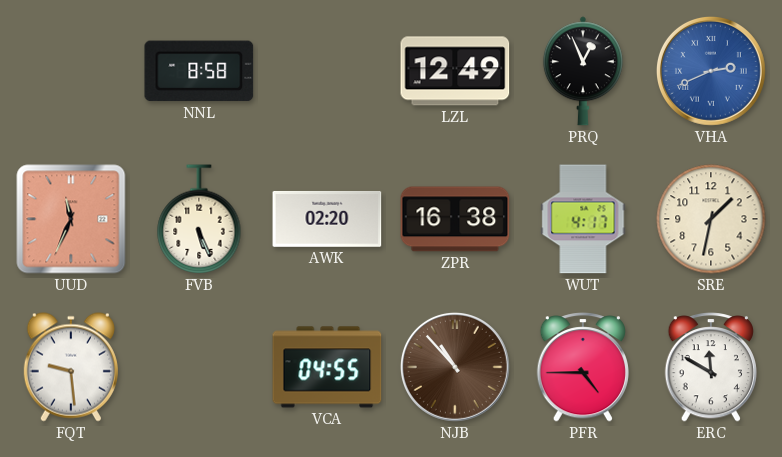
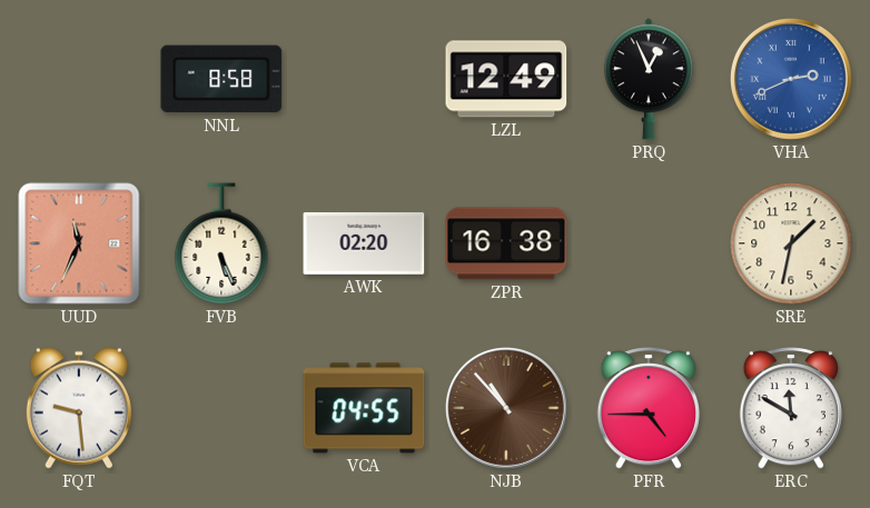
WUT: 4:17 -> none
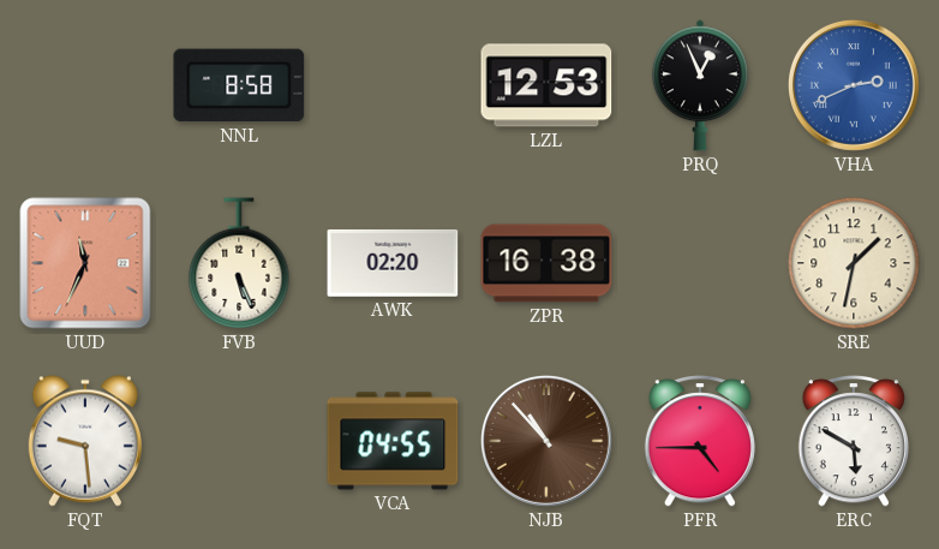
LZL: 12:49 -> 12:53
ERC: 11:50 -> 5:50
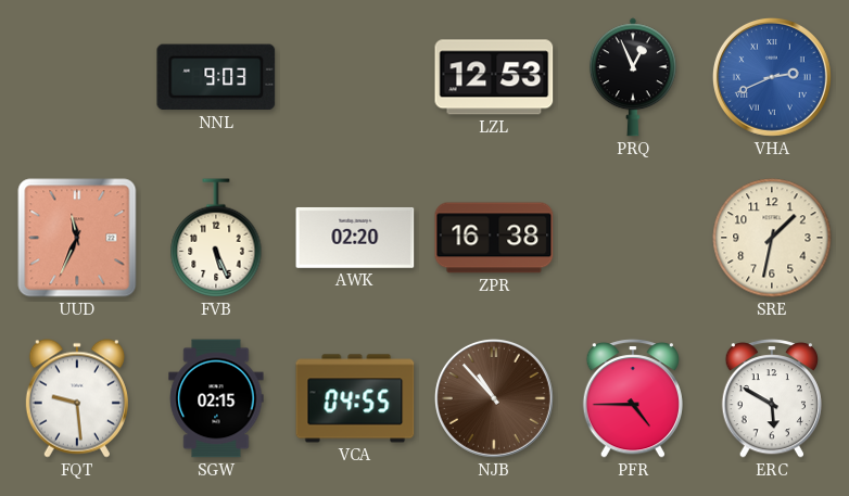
NNL: 8:58 -> 9:03
SGW: none -> 02:15
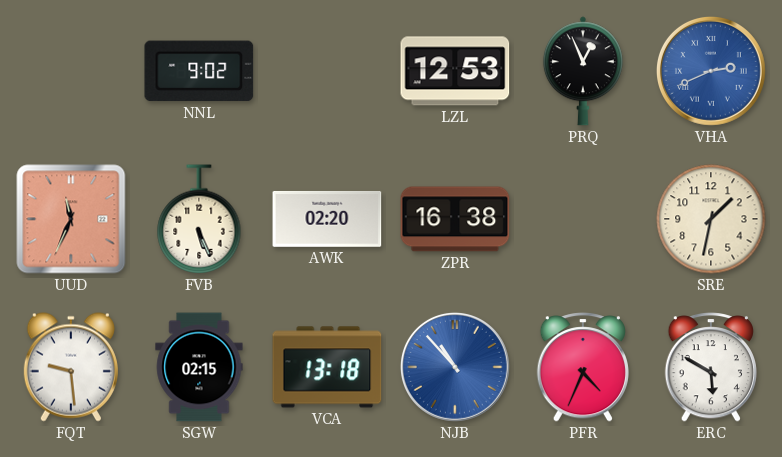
NNL: 9:03 -> 9:02
VCA: 04:55 -> 13:18
NJB dial: brown -> blue
PFR: 4:45 -> 4:34
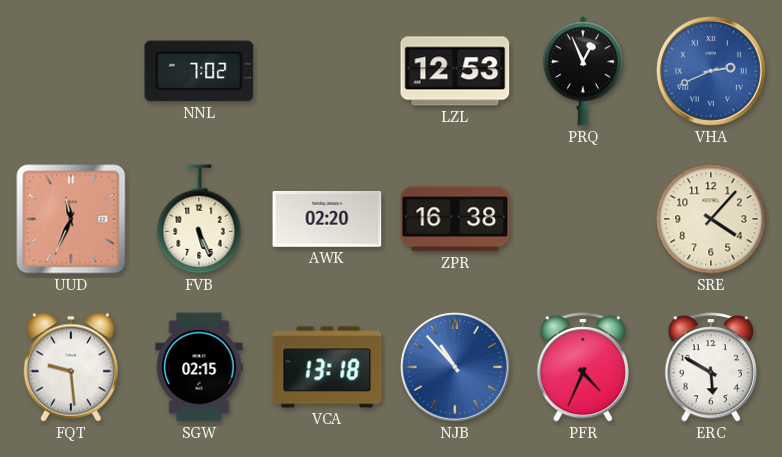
NNL: 9:02 -> 7:02
SRE: 1:32 -> 4:07
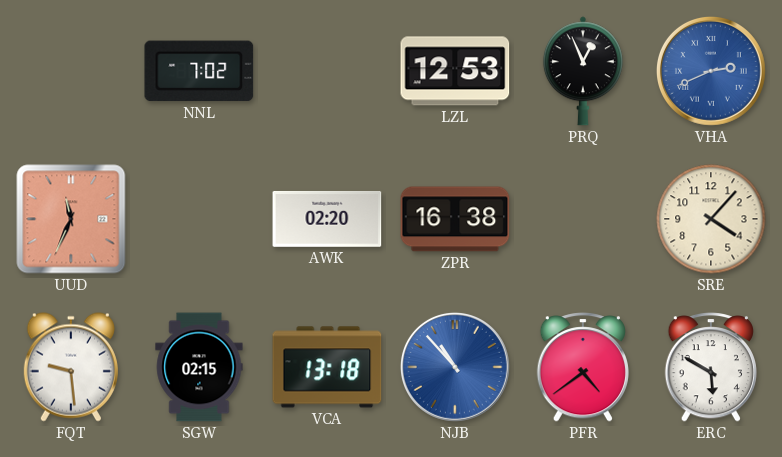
FVB: 5:26 -> none
PFR: 4:34 -> 4:39
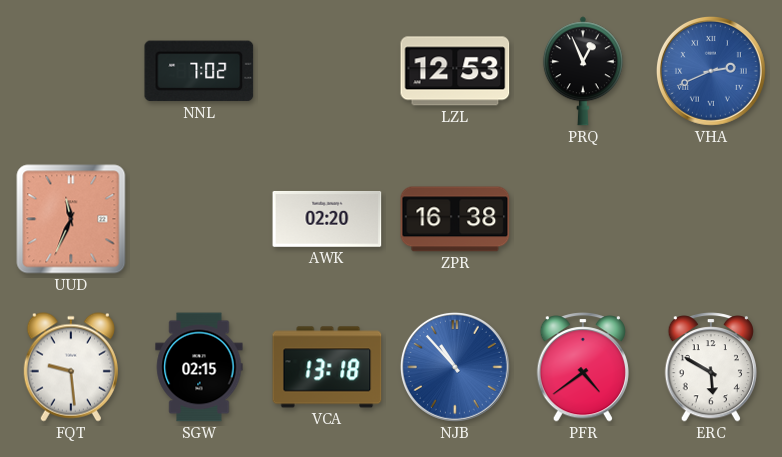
SRE: 4:07 -> none
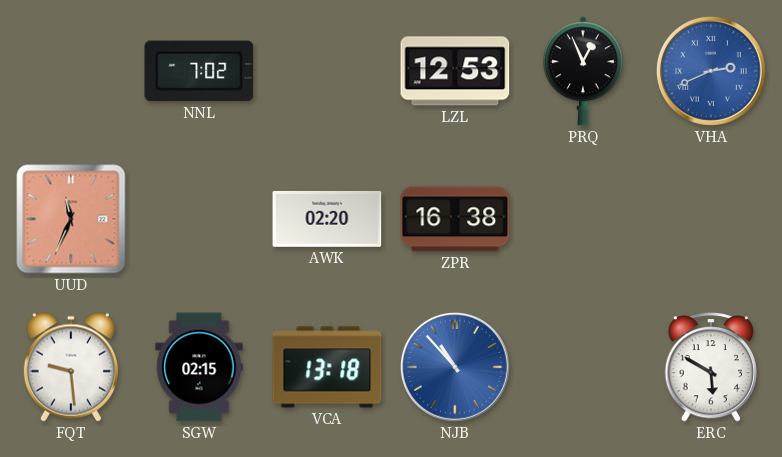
PFR: 4:39 -> none
